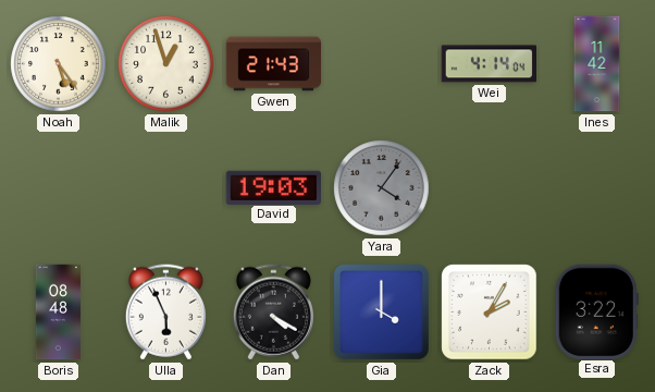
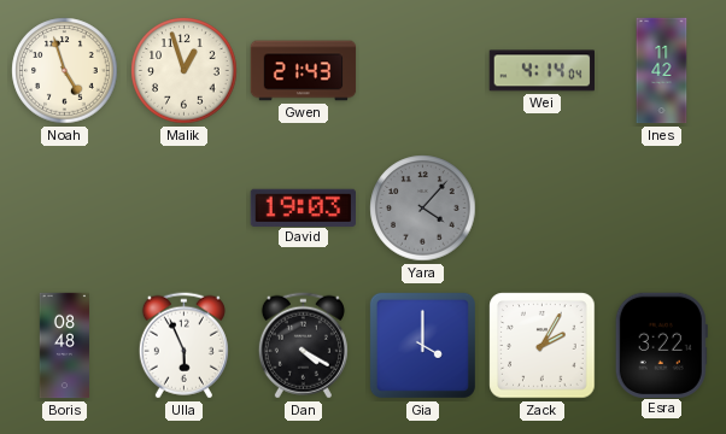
Noah: 5:24 -> 4:57
Yara: 4:06 -> 4:07
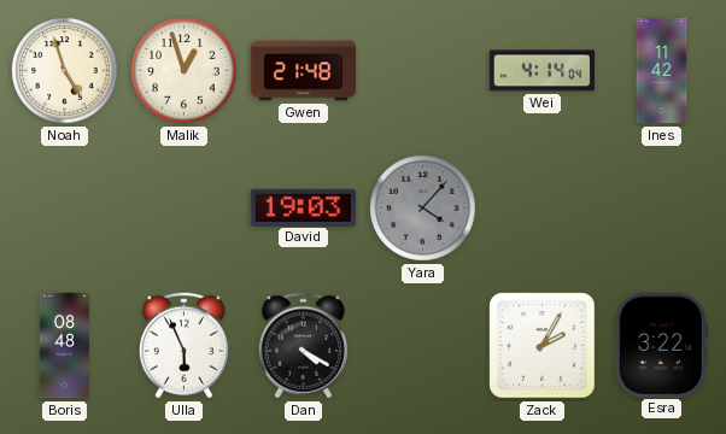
Gwen: 21:43 -> 21:48
Gia: 4:00 -> none
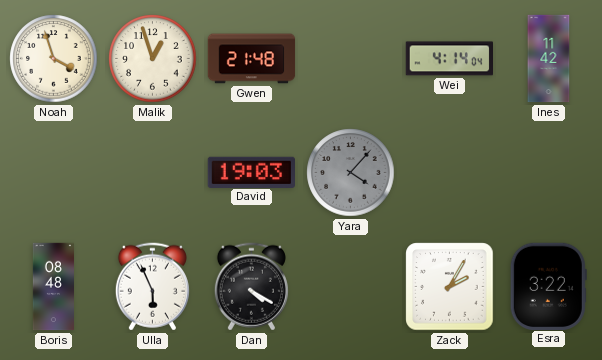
Noah: 4:57 -> 3:57
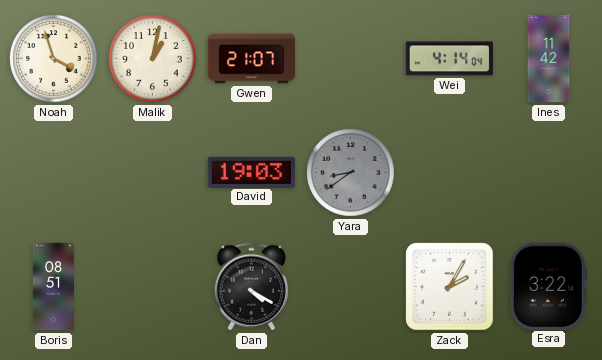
Malik: 12:57 -> 1:02
Gwen: 21:48 -> 21:07
Yara: 4:07 -> 8:39
Boris: 08:48 -> 08:51
Ulla: 5:56 -> none
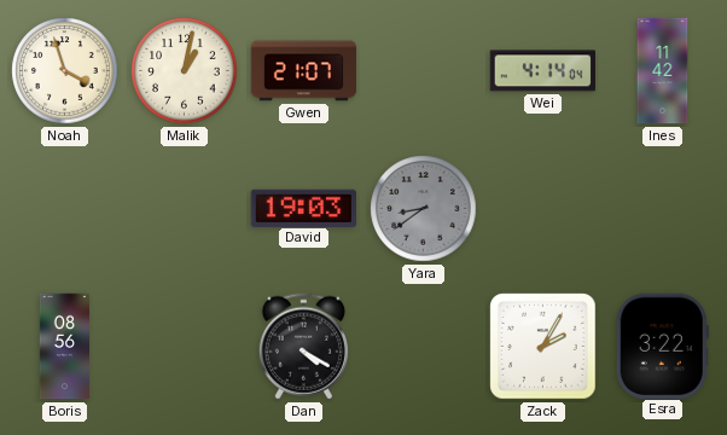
Boris: 08:51 -> 08:56
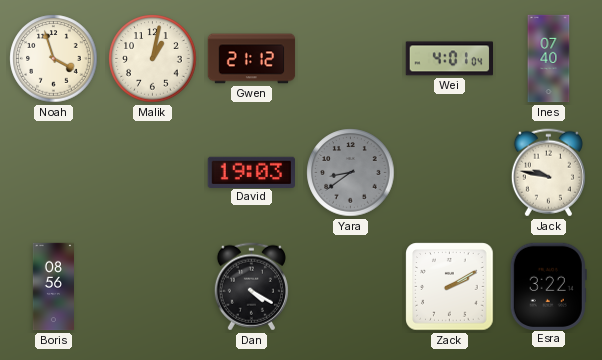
Gwen: 21:07 -> 21:12
Wei: 4:14 -> 4:01
Ines: 11:42 -> 07:40
Jack: none -> 9:47
Zack: 2:05 -> 2:10
